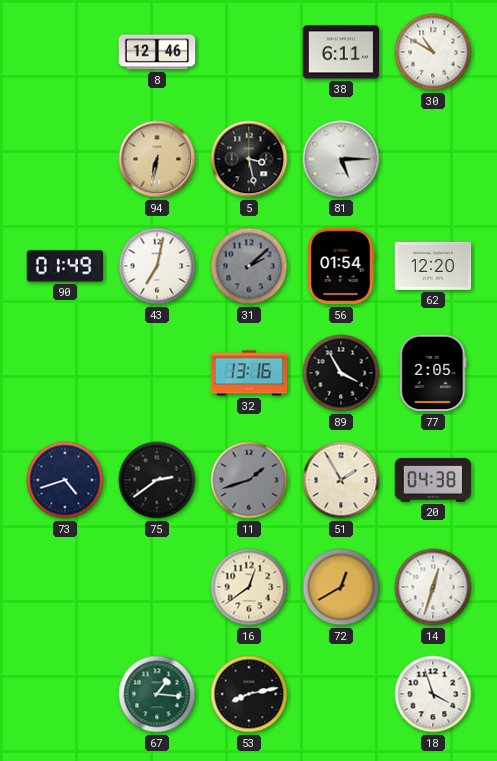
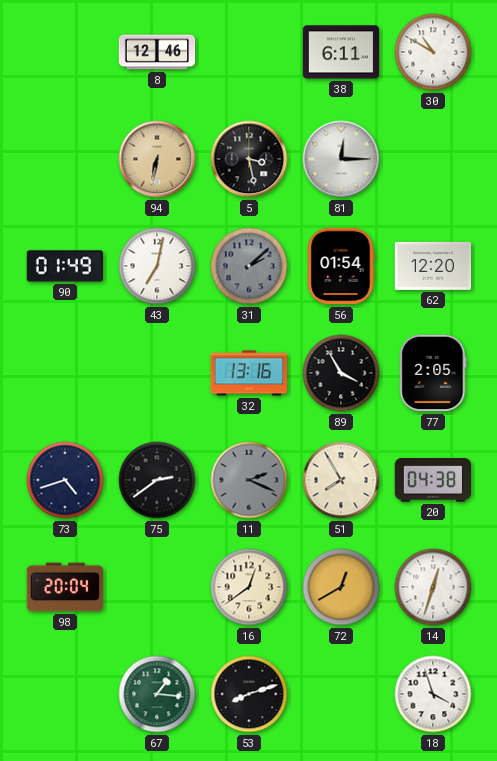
81: 5:15 -> 12:15
11: 1:42 -> 2:19
51: 1:55 -> 7:55
98: none -> 20:04
53: 8:13 -> 8:12
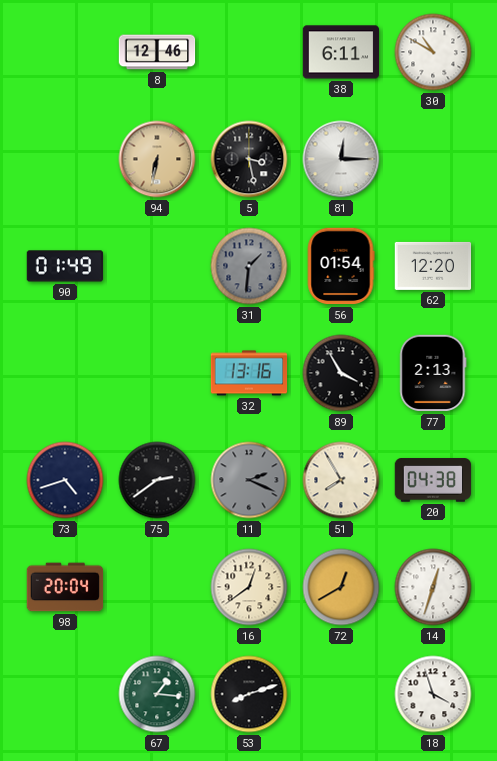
43: 7:02 -> none
31: 2:08 -> 1:31
77: 2:05 -> 2:13
